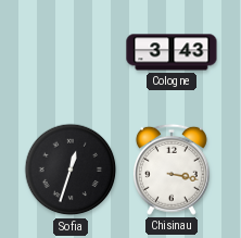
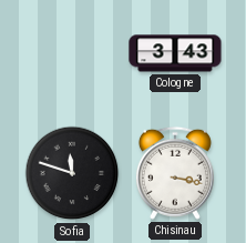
Sofia: 12:33 -> 11:48
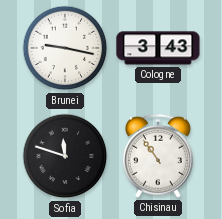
Brunei: none -> 9:17
Chisinau: 3:17 -> 10:54
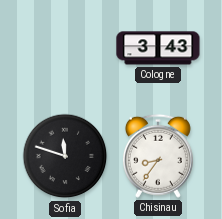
Brunei: 9:17 -> none
Chisinau: 10:54 -> 8:36
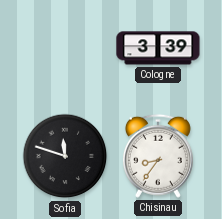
Cologne: 3:43 -> 3:39
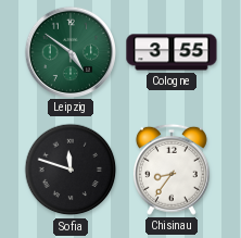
Leipzig: none -> 4:51
Cologne: 3:39 -> 3:55
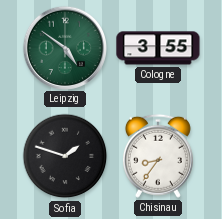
Sofia: 11:48 -> 1:48
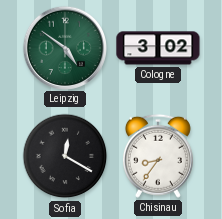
Cologne: 3:55 -> 3:02
Sofia: 1:48 -> 12:20
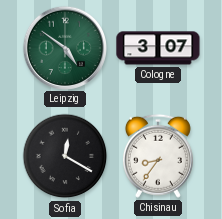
Cologne: 3:02 -> 3:07
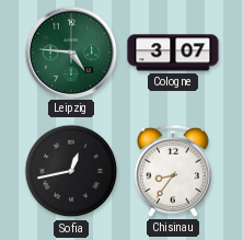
Leipzig: 4:51 -> 4:46
Sofia: 12:20 -> 12:43
